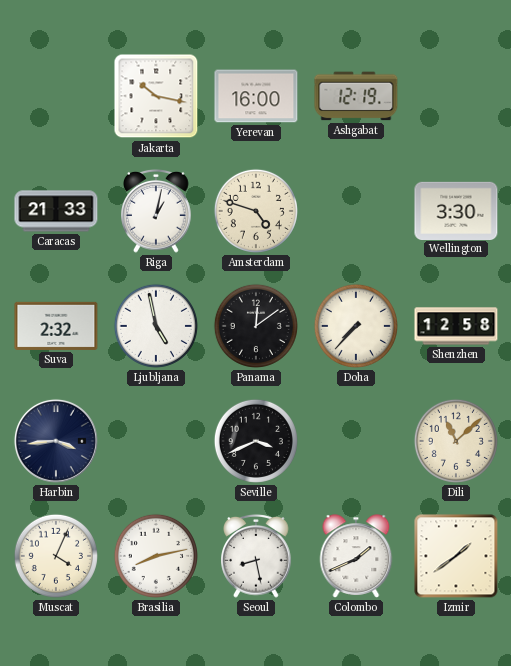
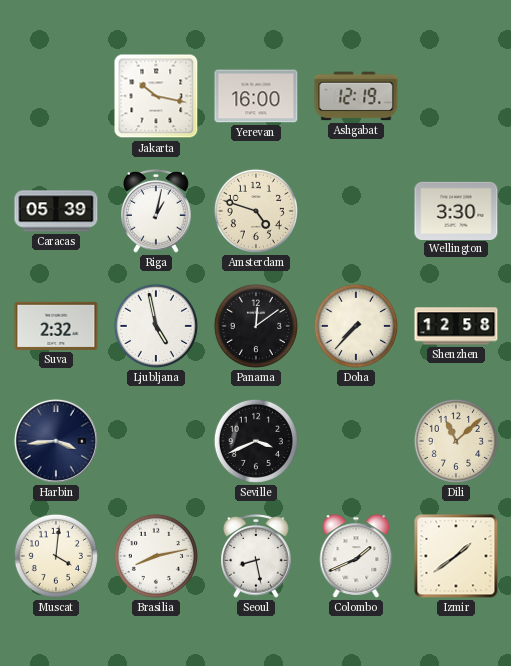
Caracas: 21:33 -> 05:39
Muscat: 4:04 -> 4:01
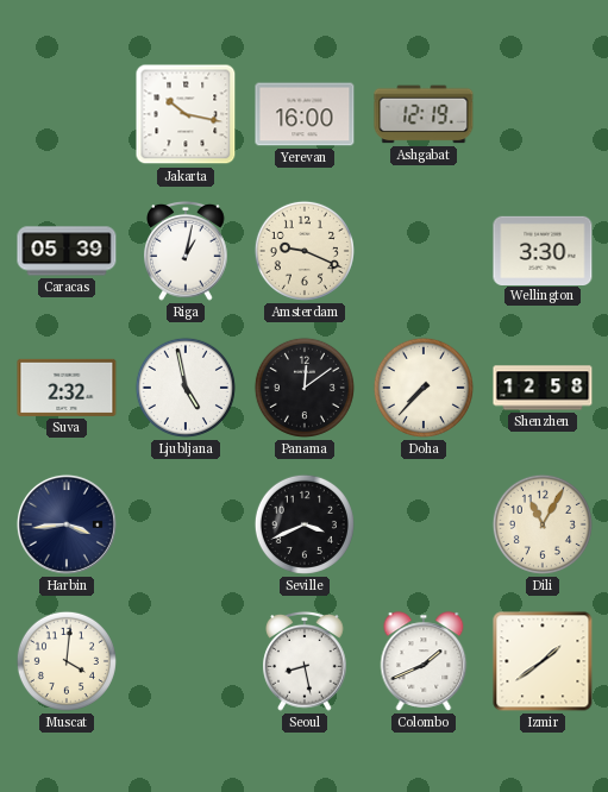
Amsterdam: 4:48 -> 9:19
Dili: 11:08 -> 11:05
Brasilia: 8:13 -> none
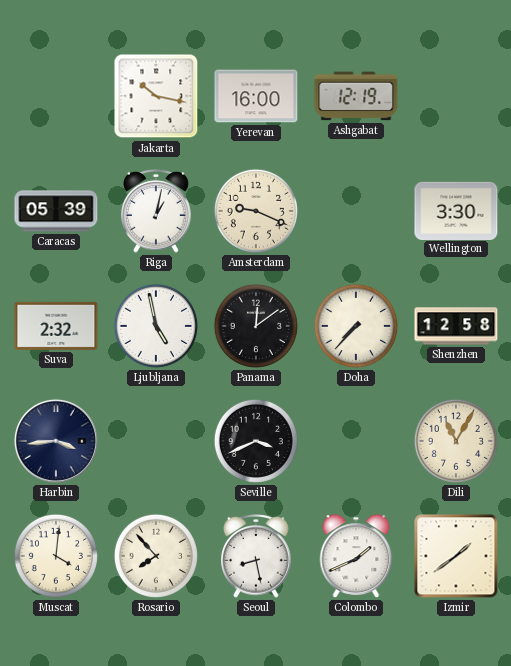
Rosario: none -> 7:53
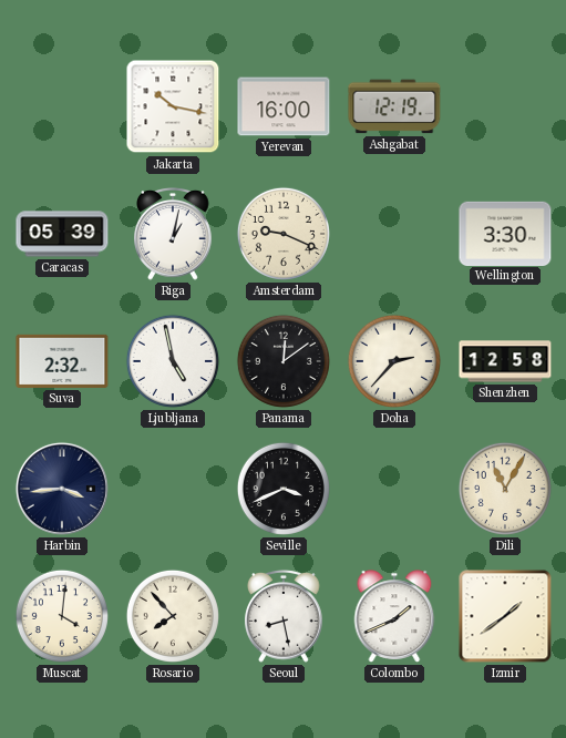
Doha: 7:37 -> 2:37
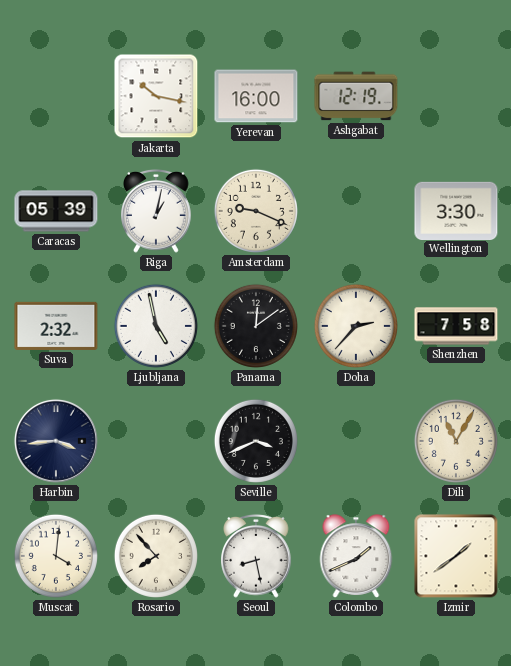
Shenzhen: 12:58 -> 7:58
